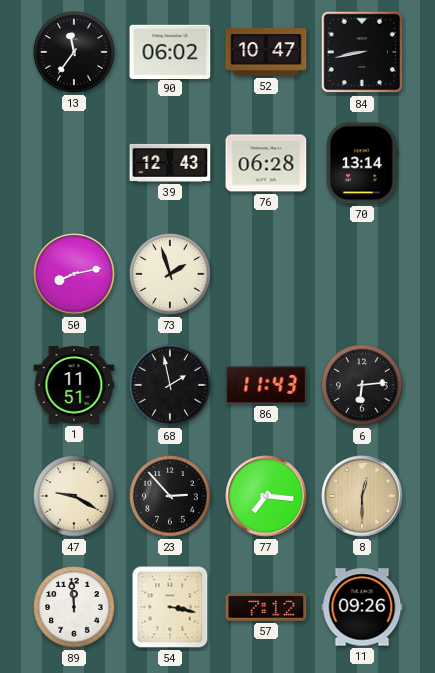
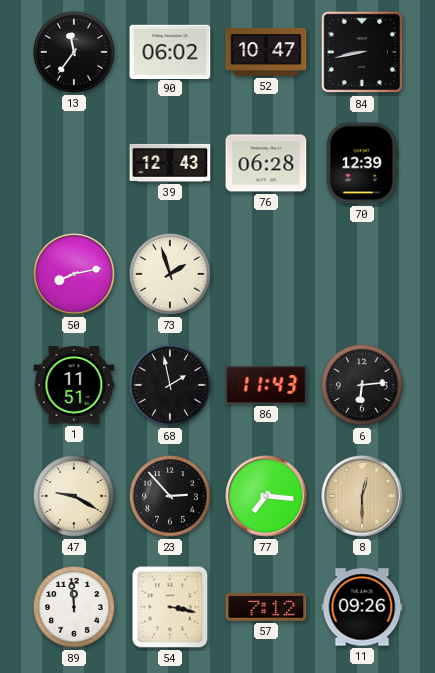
70: 13:14 -> 12:39
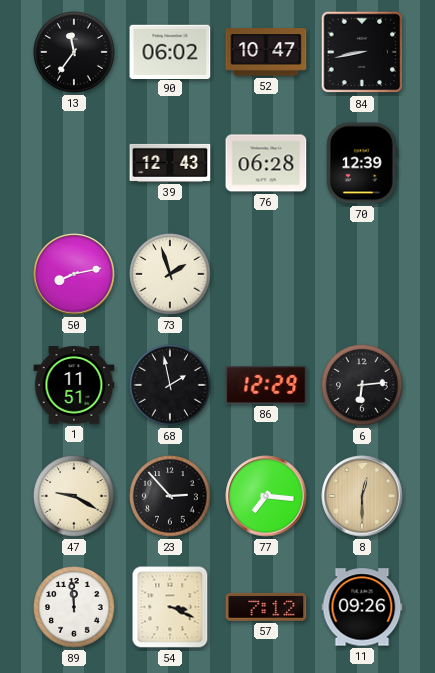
86: 11:43 -> 12:29
54: 3:17 -> 3:19
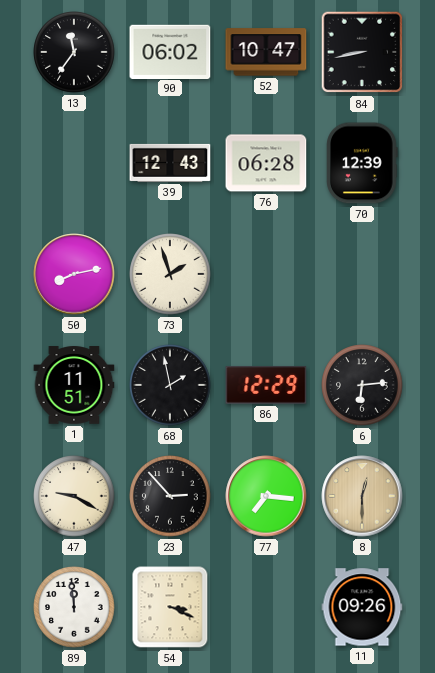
57: 7:12 -> none
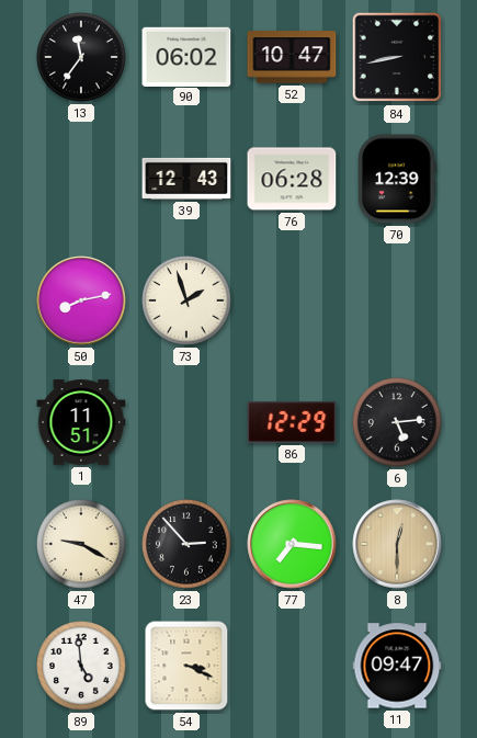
68: 1:58 -> none
6: 6:14 -> 5:14
89: 11:59 -> 4:59
11: 09:26 -> 09:47
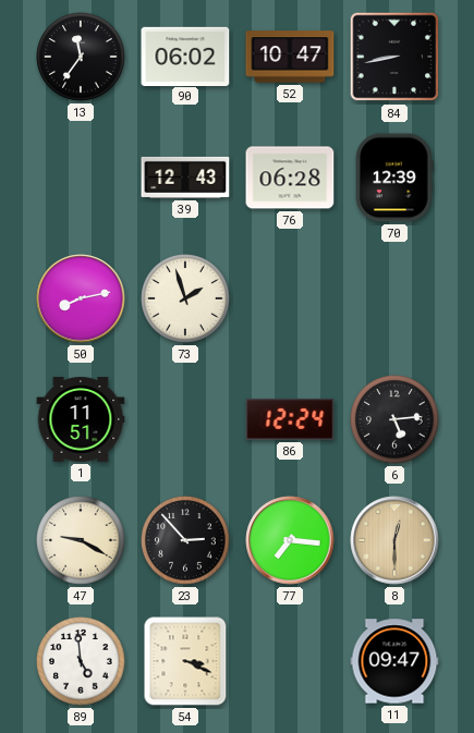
86: 12:29 -> 12:24
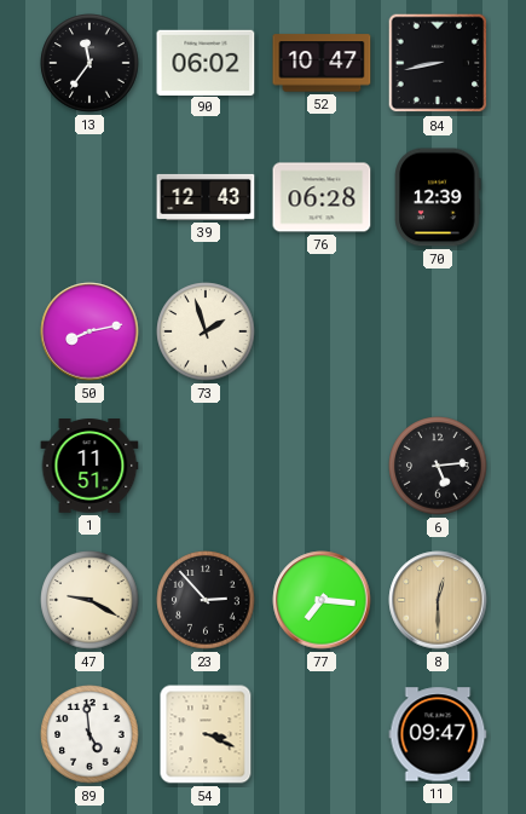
86: 12:24 -> none
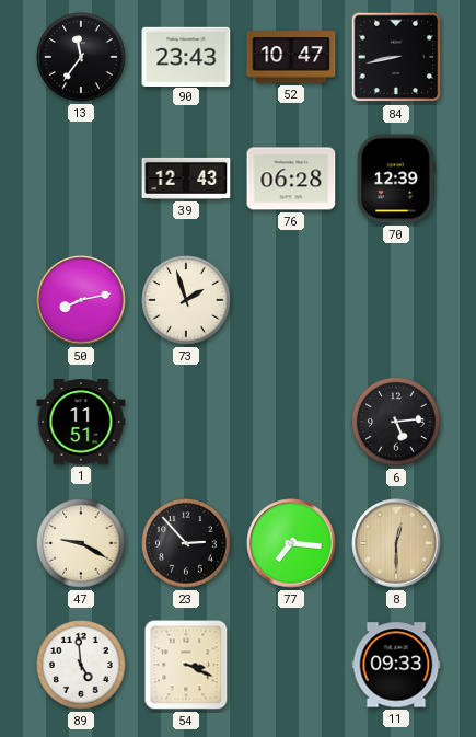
90: 06:02 -> 23:43
11: 09:47 -> 09:33
